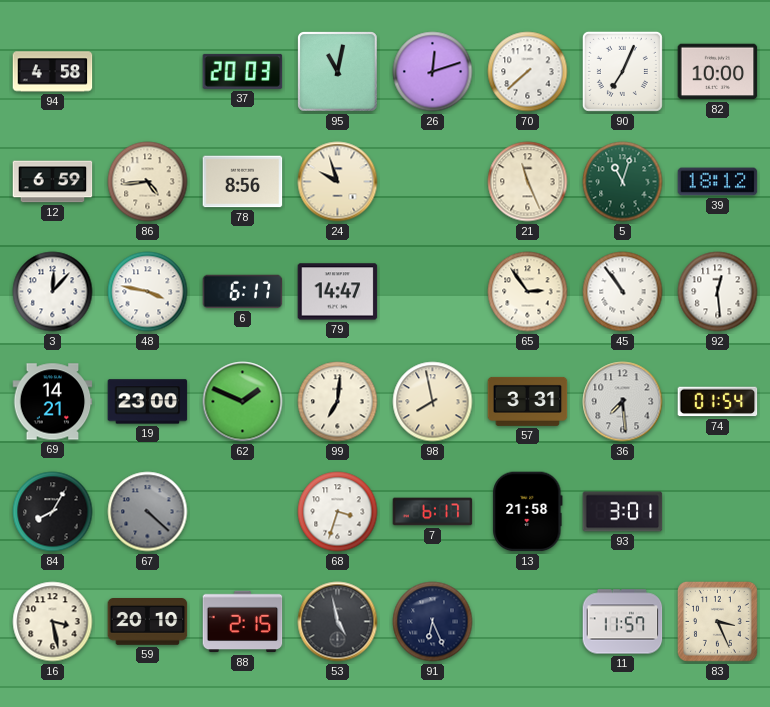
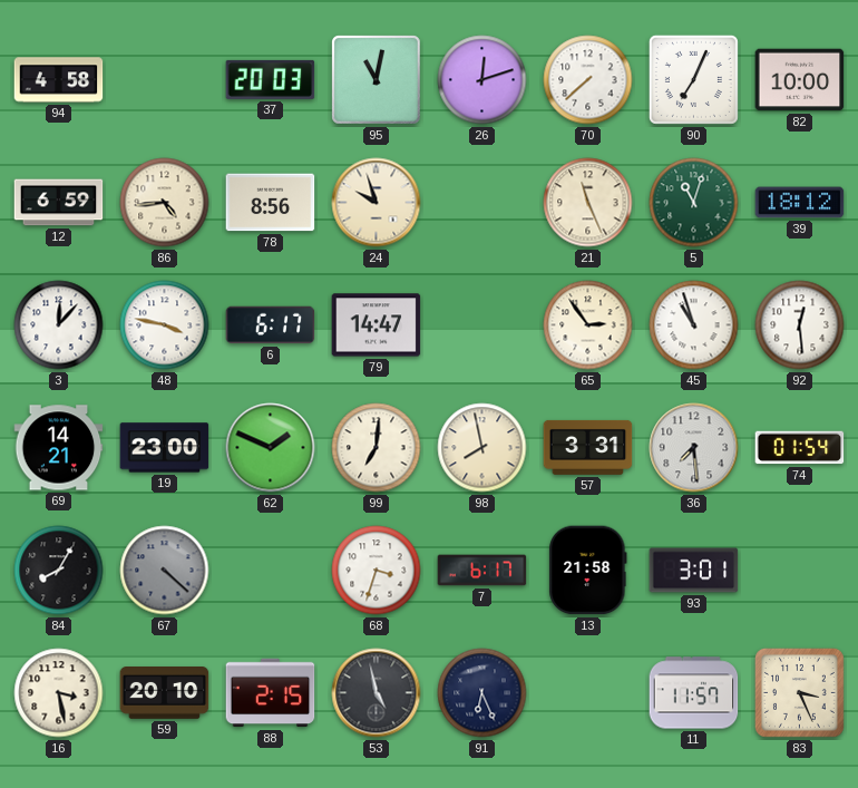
45: 10:54 -> 10:57
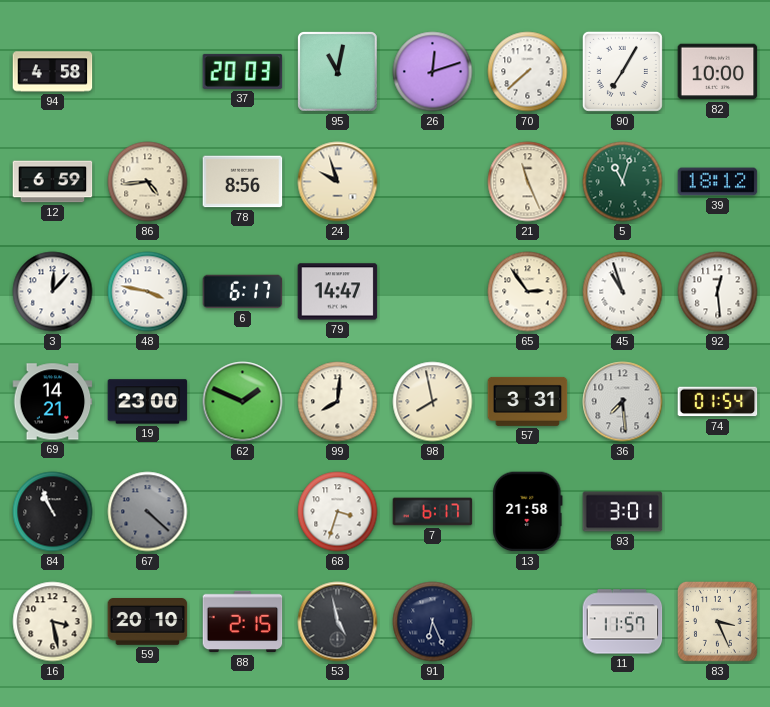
90: 7:04 -> 7:05
99: 7:01 -> 8:01
84: 8:05 -> 10:56
